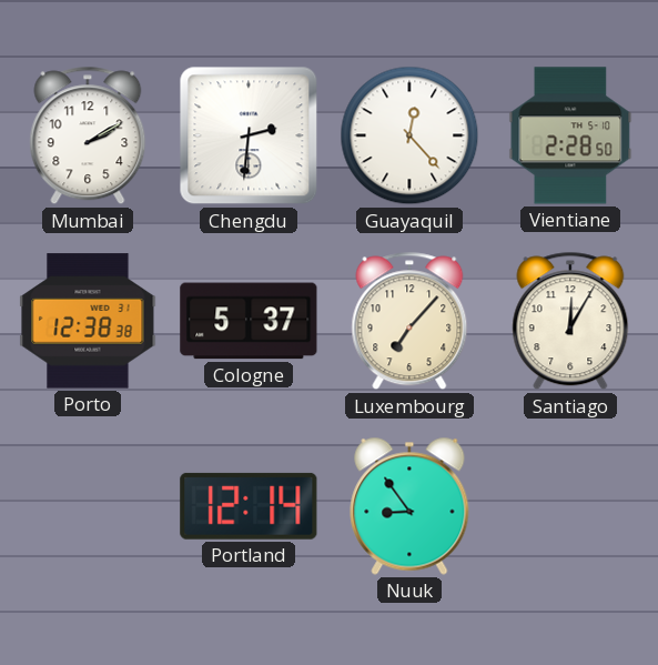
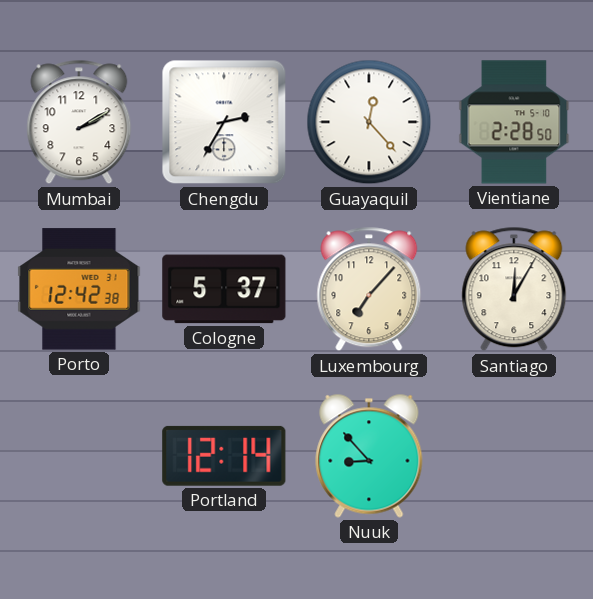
Chengdu: 2:31 -> 2:35
Porto: 12:38 -> 12:42
Nuuk: 8:54 -> 8:53
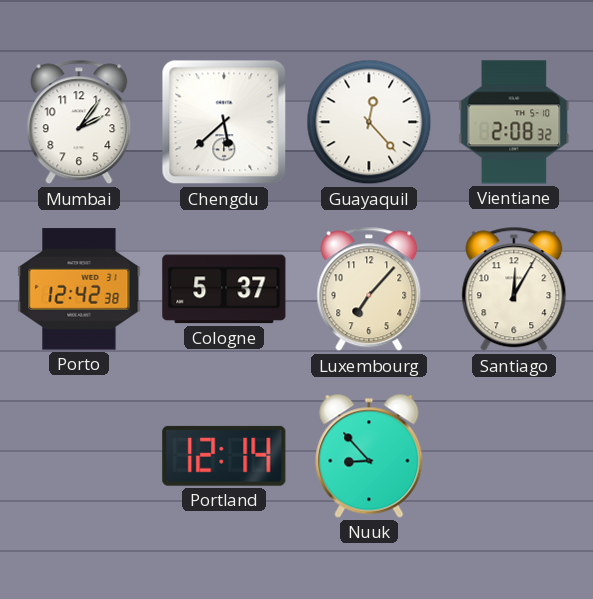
Mumbai: 2:10 -> 2:06
Chengdu: 2:35 -> 5:38
Vientiane: 2:28 -> 2:08
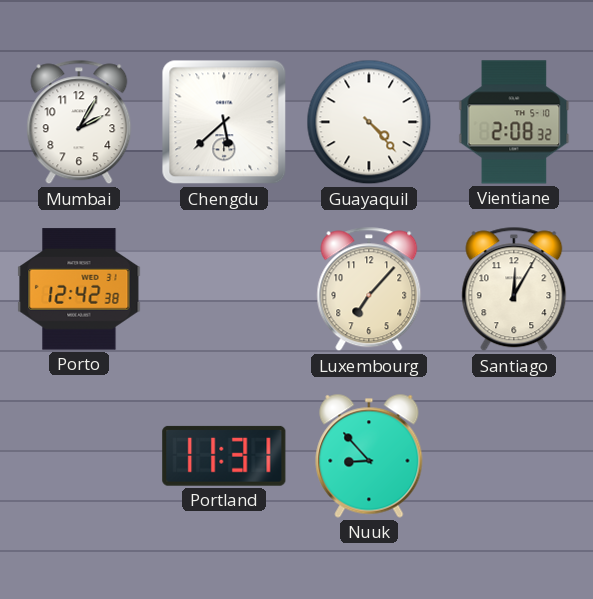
Mumbai: 2:06 -> 2:05
Guayaquil: 12:23 -> 4:23
Cologne: 5:37 -> none
Portland: 12:14 -> 11:31
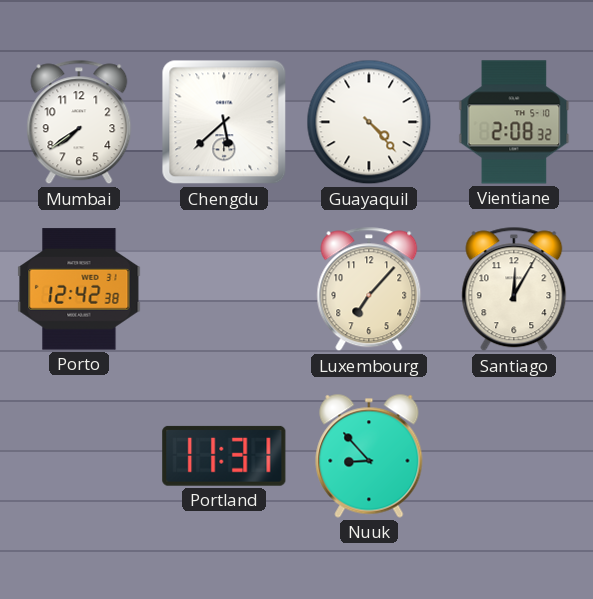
Mumbai: 2:05 -> 7:39
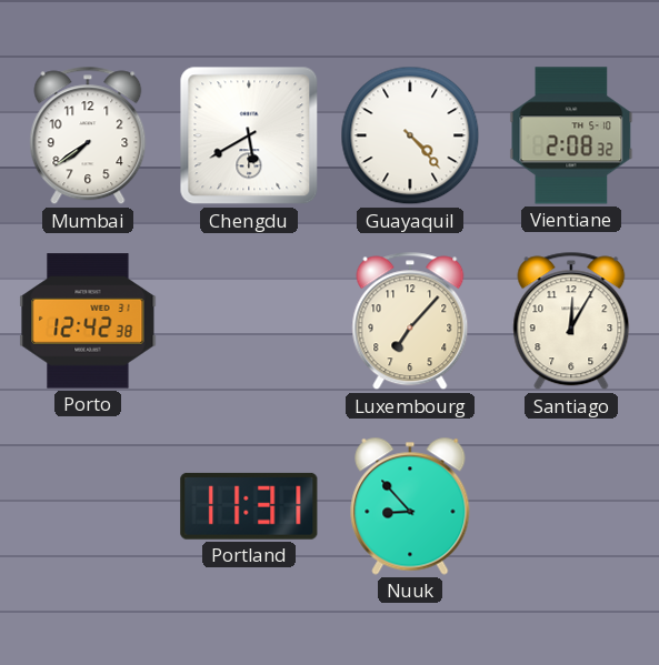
Chengdu: 5:38 -> 5:40
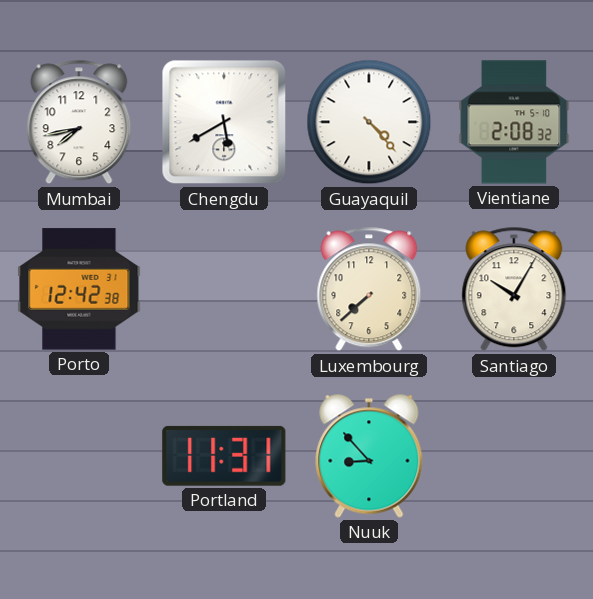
Mumbai: 7:39 -> 7:43
Luxembourg: 7:07 -> 7:38
Santiago: 12:05 -> 10:05
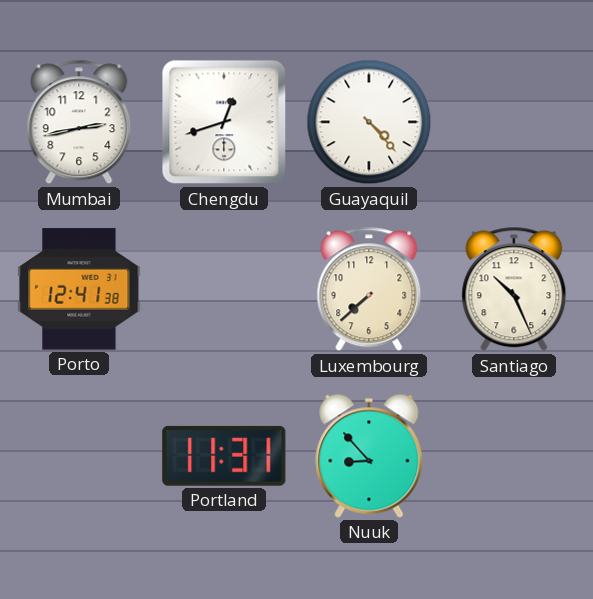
Mumbai: 7:43 -> 2:43
Chengdu: 5:40 -> 12:42
Vientiane: 2:08 -> none
Porto: 12:42 -> 12:41
Santiago: 10:05 -> 10:26
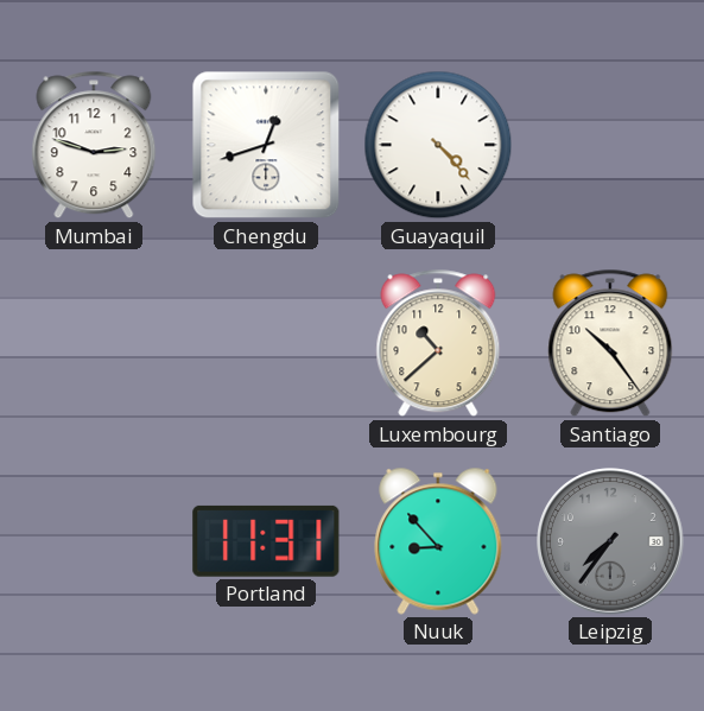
Mumbai: 2:43 -> 2:48
Porto: 12:41 -> none
Luxembourg: 7:38 -> 10:38
Santiago: 10:26 -> 10:24
Leipzig: none -> 7:36
